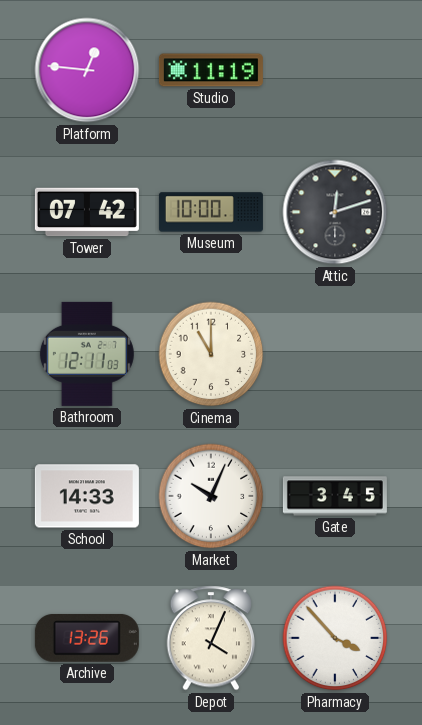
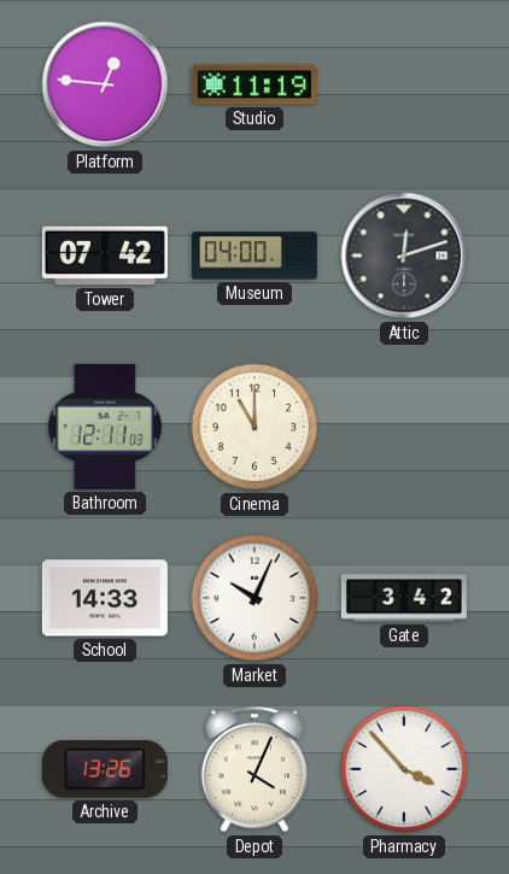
Museum: 10:00 -> 04:00
Gate: 3:45 -> 3:42
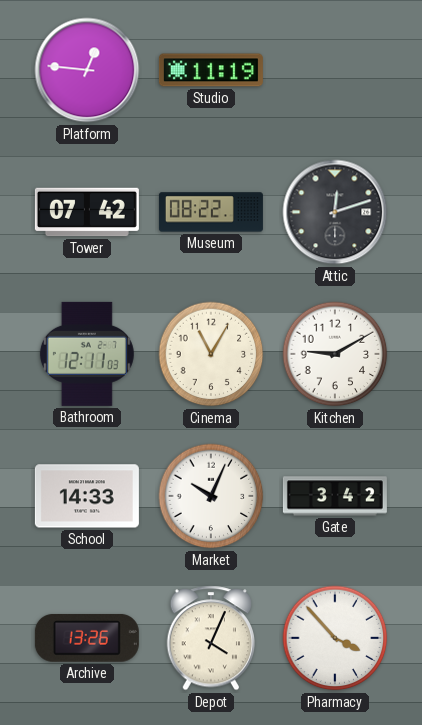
Museum: 04:00 -> 08:22
Cinema: 11:00 -> 11:05
Kitchen: none -> 9:10
